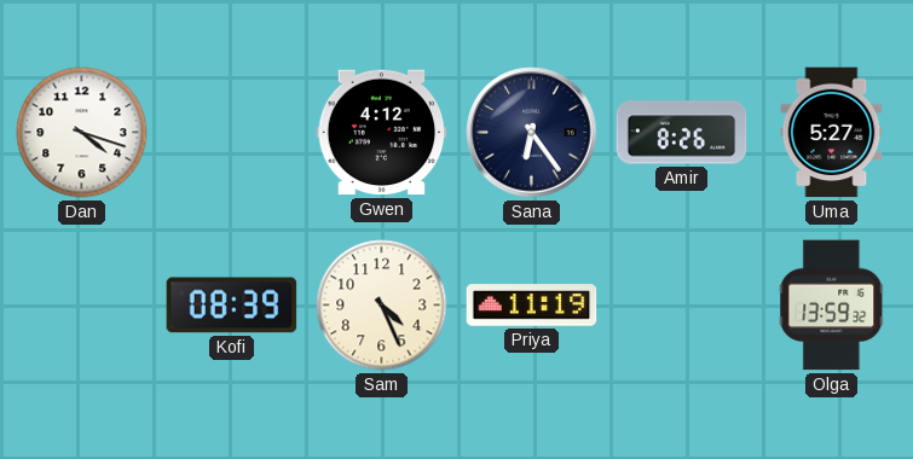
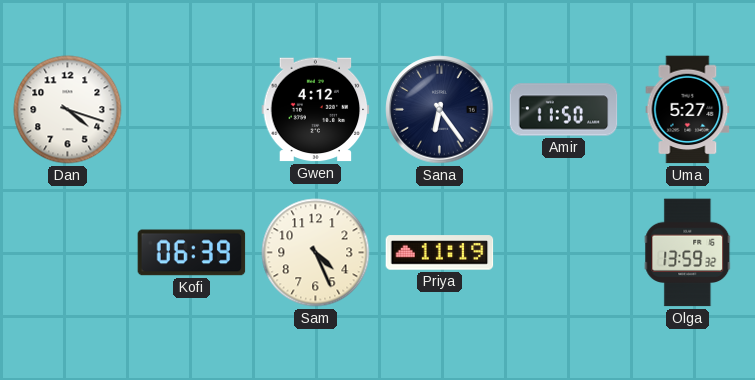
Amir: 8:26 -> 11:50
Kofi: 08:39 -> 06:39
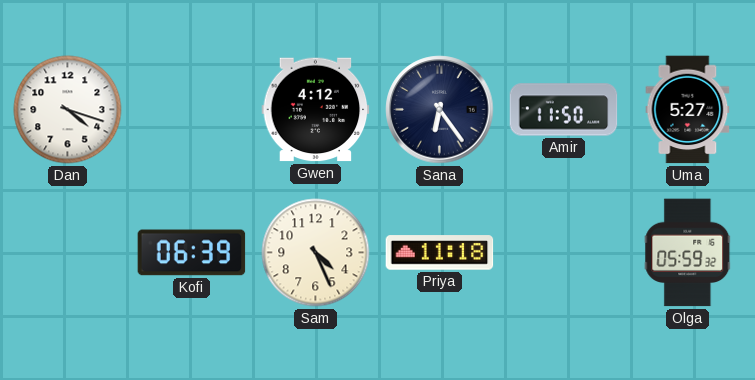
Priya: 11:19 -> 11:18
Olga: 13:59 -> 05:59
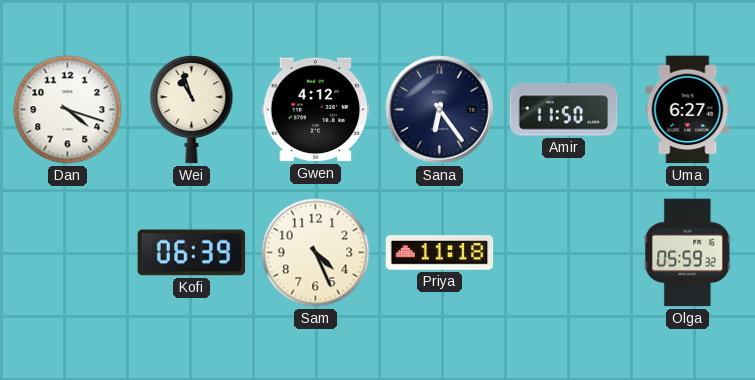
Wei: none -> 10:57
Uma: 5:27 -> 6:27
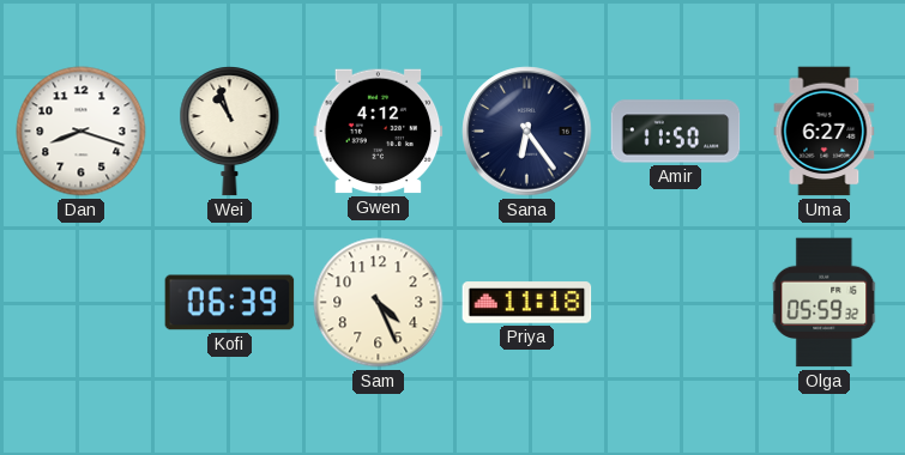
Dan: 4:18 -> 8:18
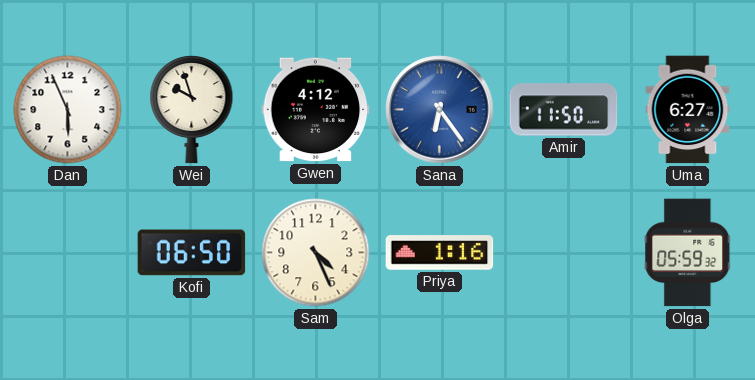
Dan: 8:18 -> 5:56
Wei: 10:57 -> 9:57
Sana dial: navy -> blue
Kofi: 06:39 -> 06:50
Priya: 11:18 -> 1:16
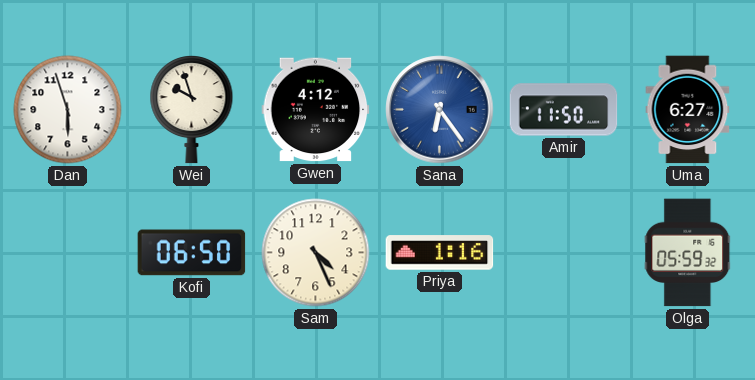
Dan: 5:56 -> 5:57
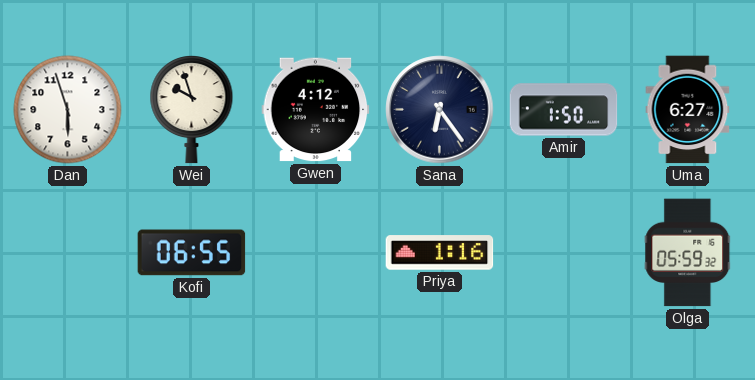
Sana dial: blue -> navy
Amir: 11:50 -> 1:50
Kofi: 06:50 -> 06:55
Sam: 4:26 -> none
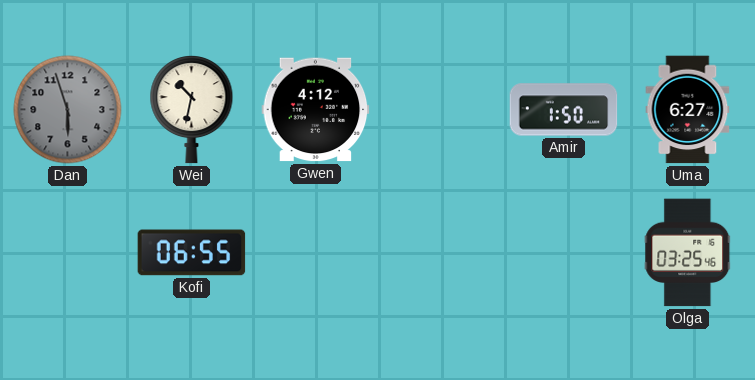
Dan dial: white -> grey
Wei: 9:57 -> 10:32
Sana: 6:24 -> none
Priya: 1:16 -> none
Olga: 05:59 -> 03:25
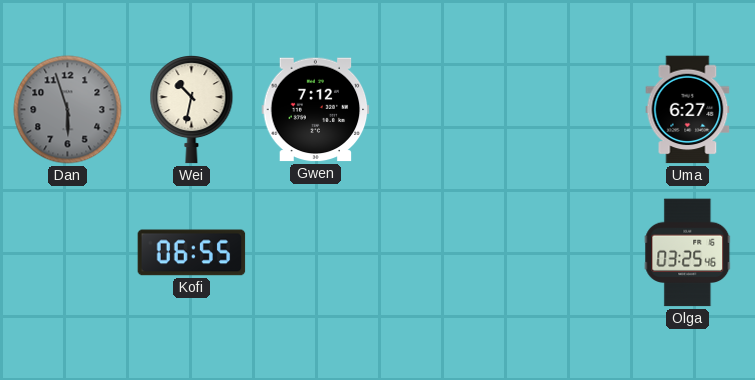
Gwen: 4:12 -> 7:12
Amir: 1:50 -> none
